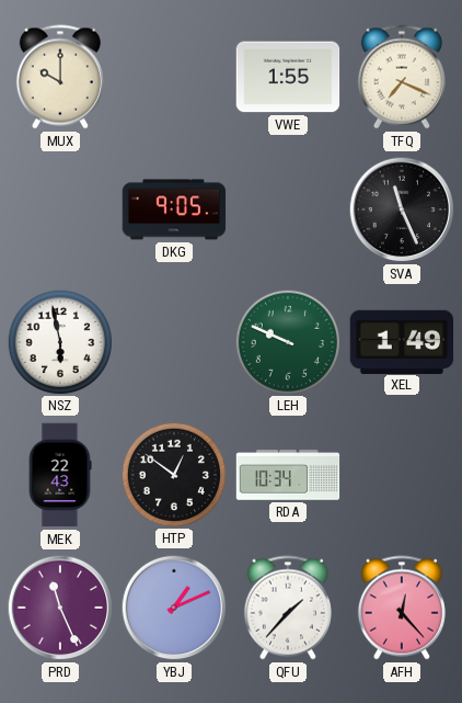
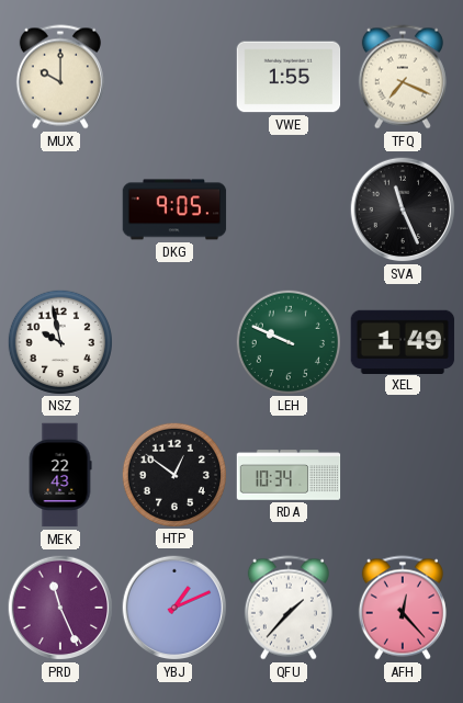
NSZ: 5:58 -> 9:58
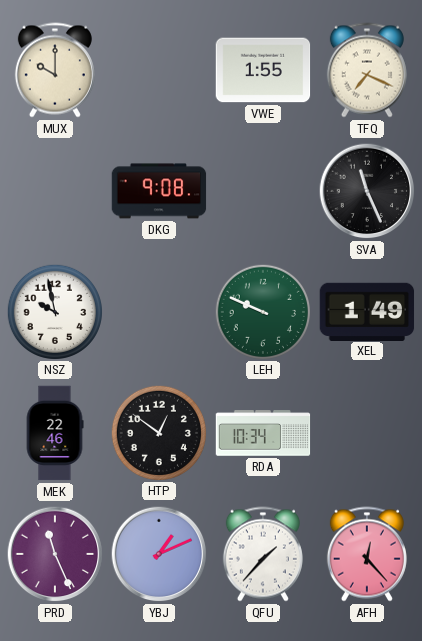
DKG: 9:05 -> 9:08
MEK: 22:43 -> 22:46
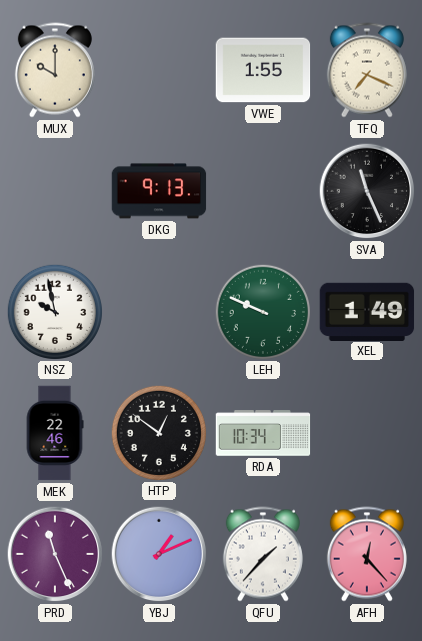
DKG: 9:08 -> 9:13
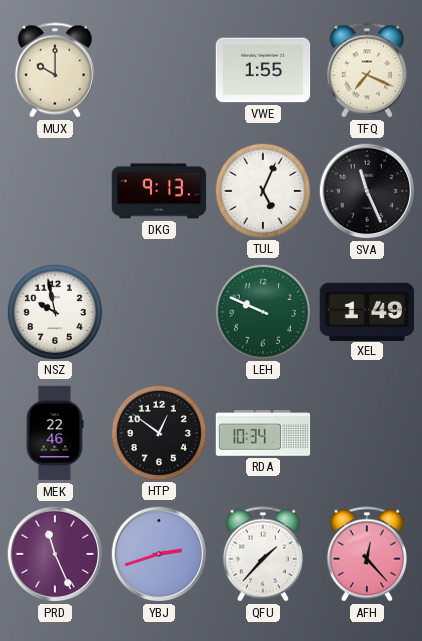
TUL: none -> 5:04
YBJ: 1:11 -> 2:42
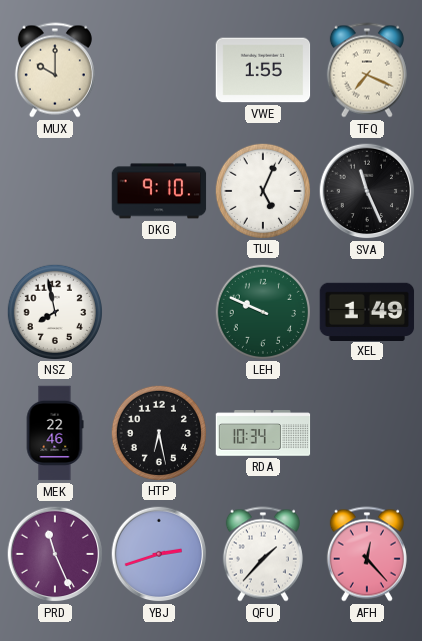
DKG: 9:13 -> 9:10
NSZ: 9:58 -> 7:58
HTP: 12:51 -> 6:28
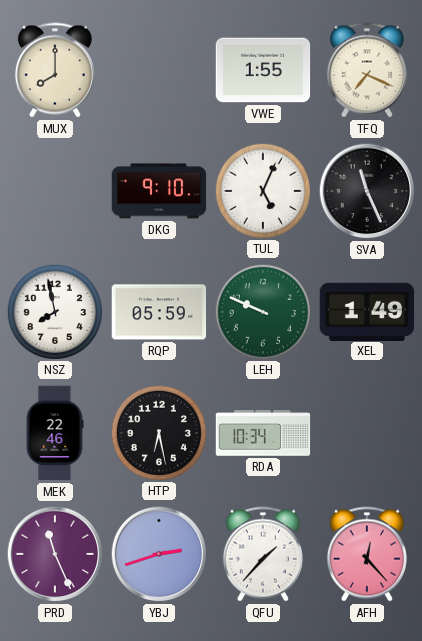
MUX: 10:00 -> 8:00
RQP: none -> 05:59
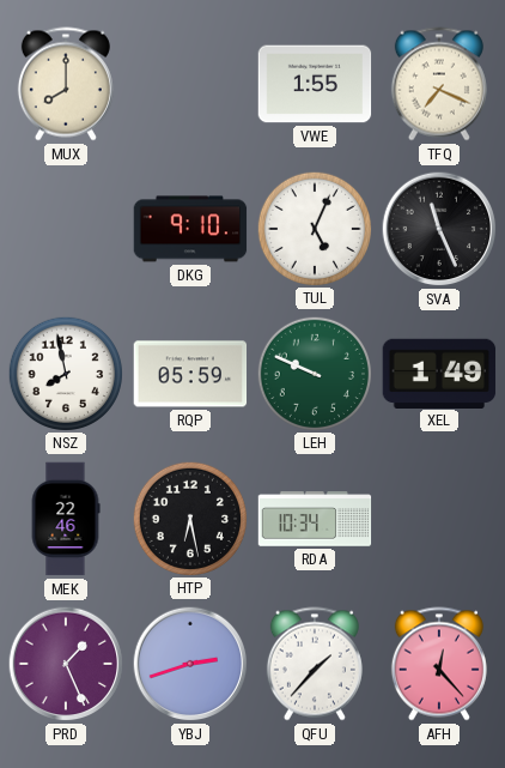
PRD: 11:26 -> 1:26
